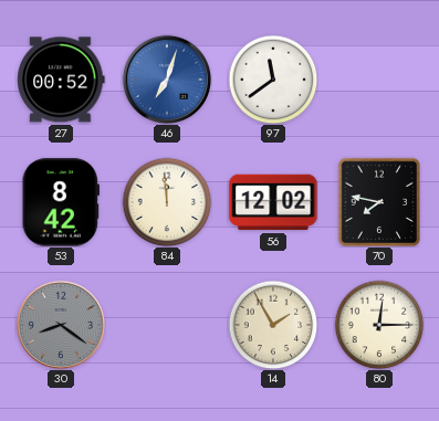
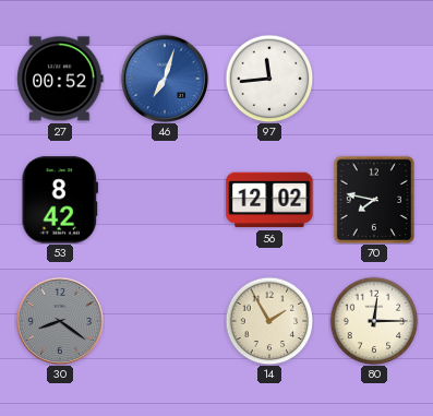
97: 11:39 -> 11:44
84: 11:59 -> none
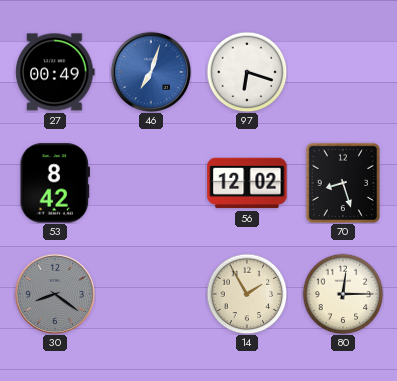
27: 00:52 -> 00:49
97: 11:44 -> 6:18
70: 7:47 -> 8:27
